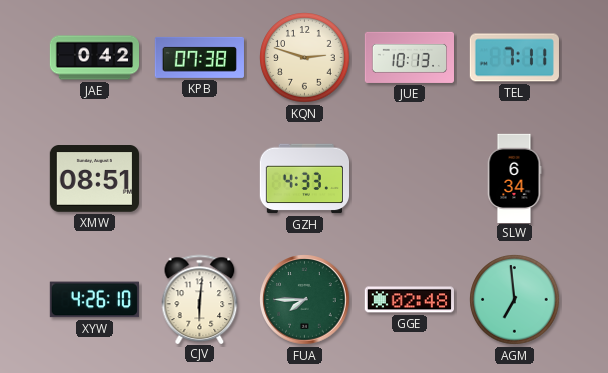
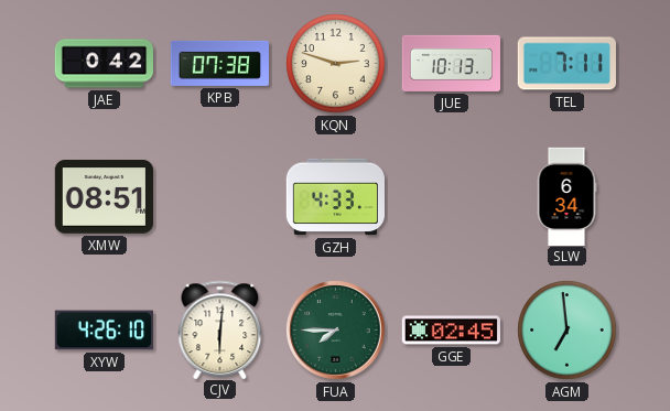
GGE: 02:48 -> 02:45
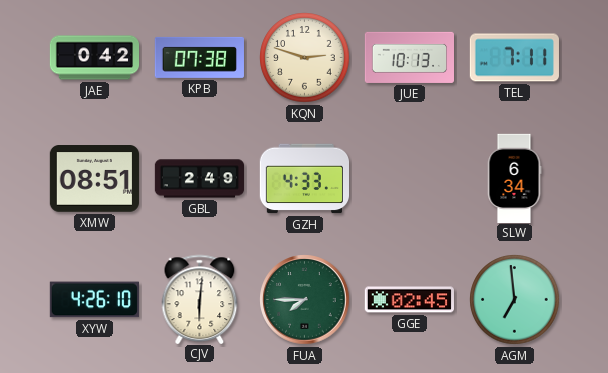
GBL: none -> 2:49
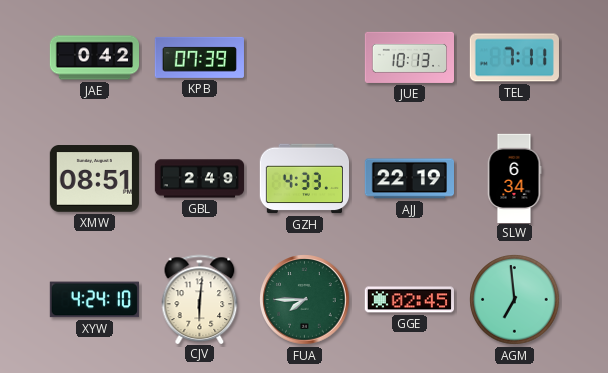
KPB: 07:38 -> 07:39
KQN: 2:48 -> none
AJJ: none -> 22:19
XYW: 4:26 -> 4:24
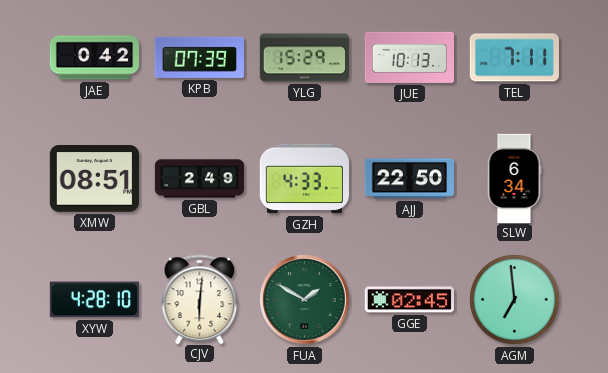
YLG: none -> 15:29
AJJ: 22:19 -> 22:50
XYW: 4:24 -> 4:28
FUA: 7:45 -> 1:50
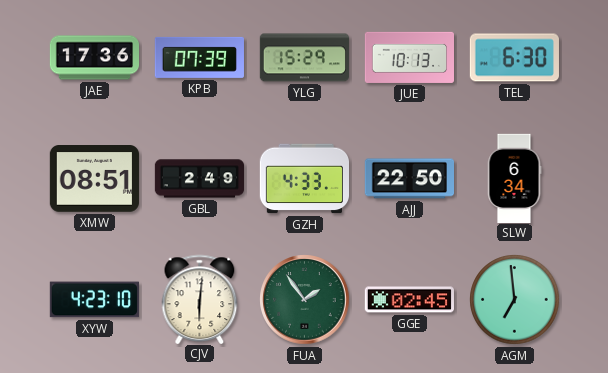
JAE: 0:42 -> 17:36
TEL: 7:11 -> 6:30
XYW: 4:28 -> 4:23
FUA: 1:50 -> 1:54
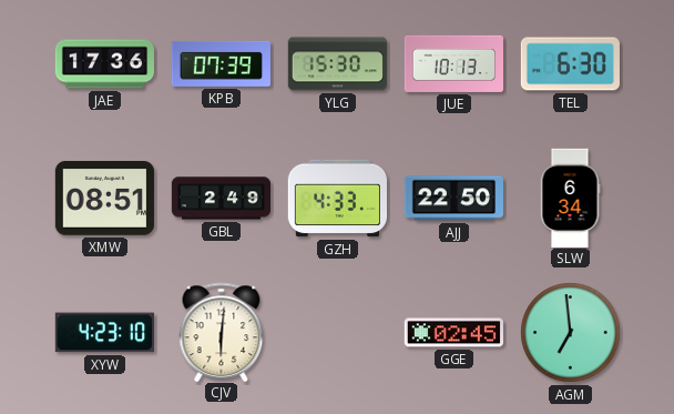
YLG: 15:29 -> 15:30
FUA: 1:54 -> none
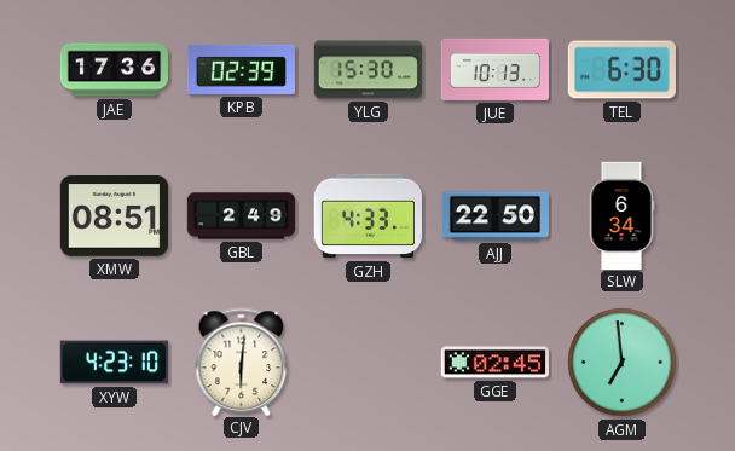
KPB: 07:39 -> 02:39
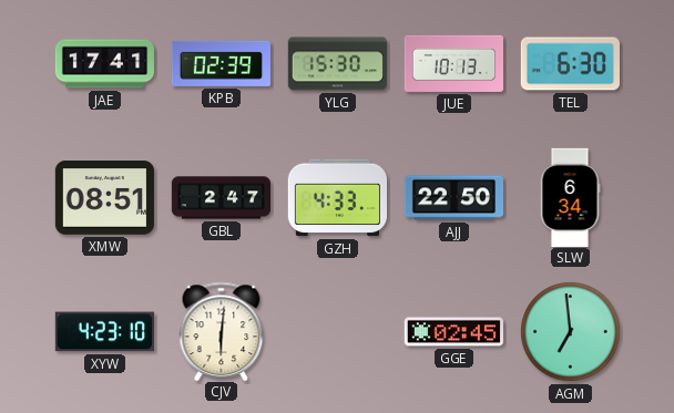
JAE: 17:36 -> 17:41
GBL: 2:49 -> 2:47
